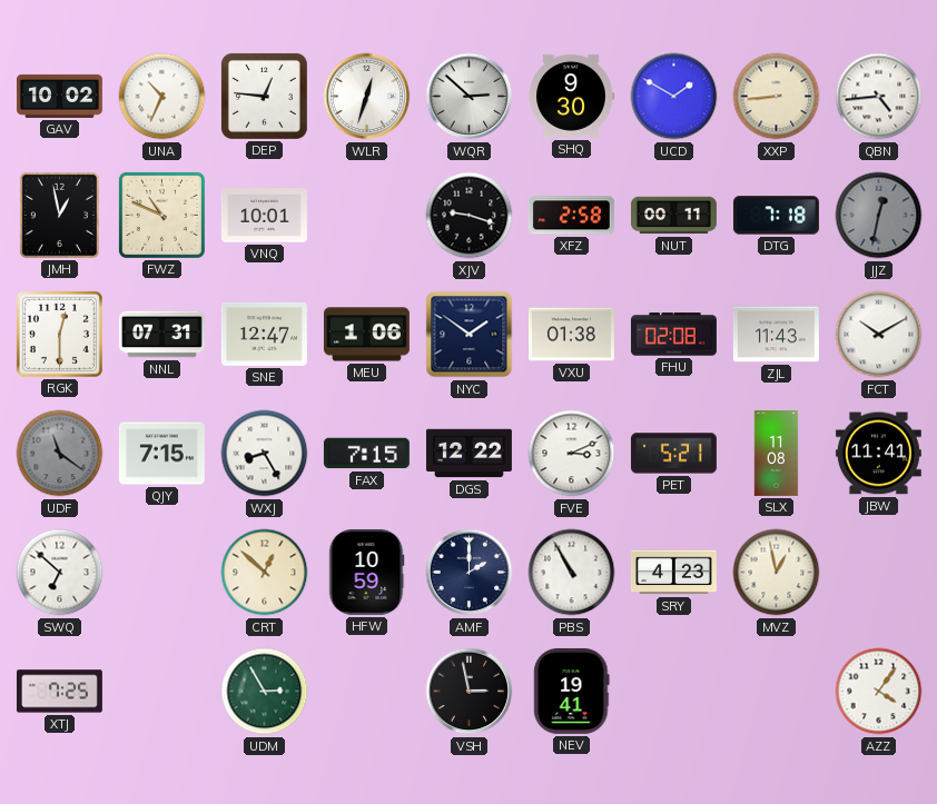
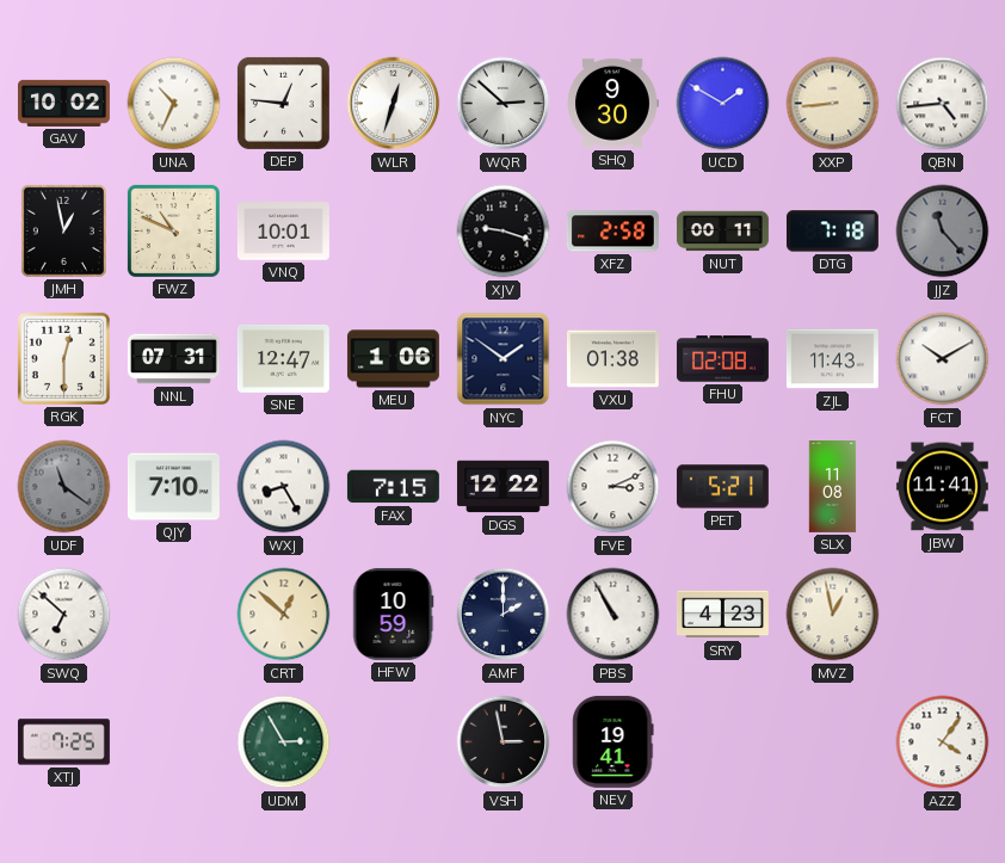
JJZ: 12:32 -> 11:23
QJY: 7:15 -> 7:10
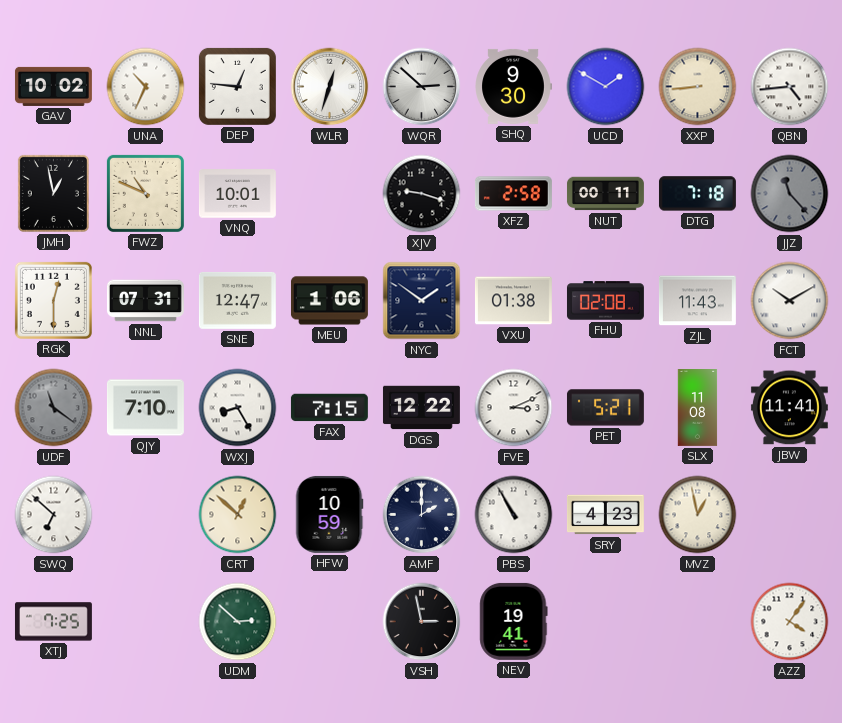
UDM: 2:55 -> 2:52
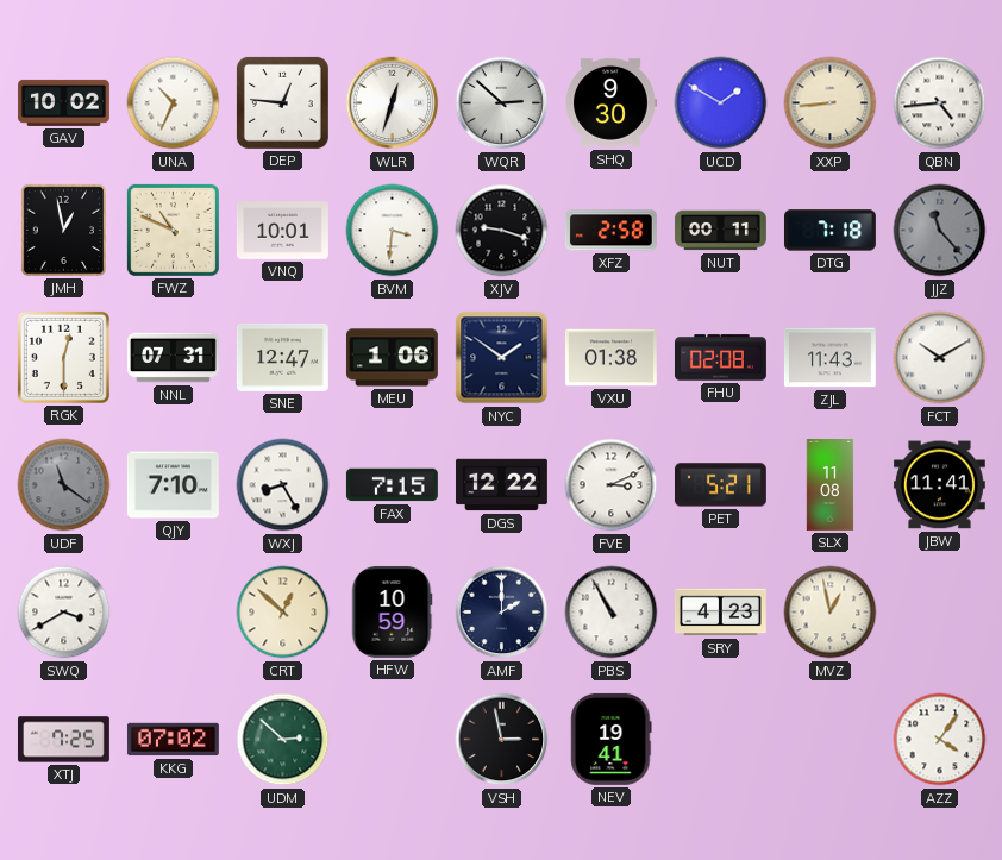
BVM: none -> 3:31
SWQ: 6:52 -> 3:40
KKG: none -> 07:02
